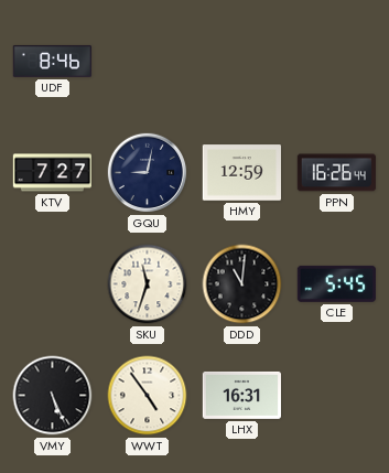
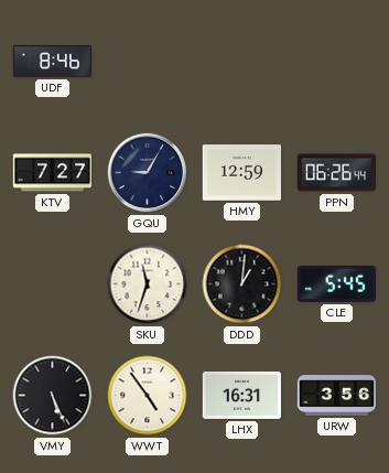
GQU: 9:02 -> 9:05
PPN: 16:26 -> 06:26
DDD: 11:01 -> 1:01
URW: none -> 3:56
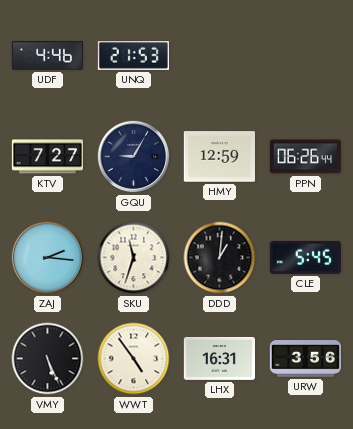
UDF: 8:46 -> 4:46
UNQ: none -> 21:53
ZAJ: none -> 2:16
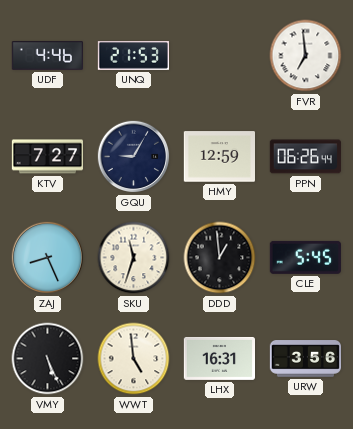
FVR: none -> 6:59
ZAJ: 2:16 -> 8:26
DDD: 1:01 -> 12:59
WWT: 4:54 -> 4:59
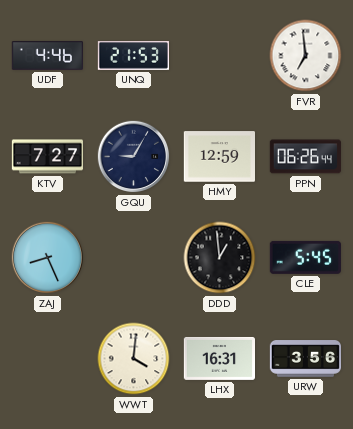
SKU: 11:33 -> none
VMY: 5:26 -> none
WWT: 4:59 -> 4:01
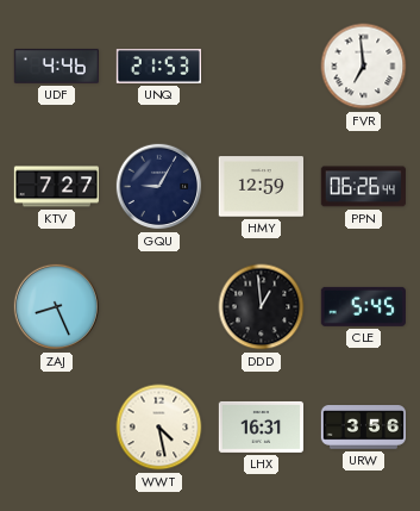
WWT: 4:01 -> 4:28
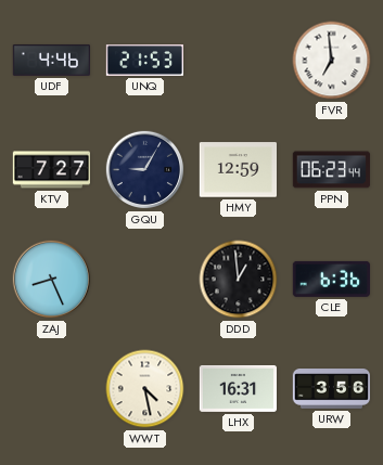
PPN: 06:26 -> 06:23
CLE: 5:45 -> 6:36
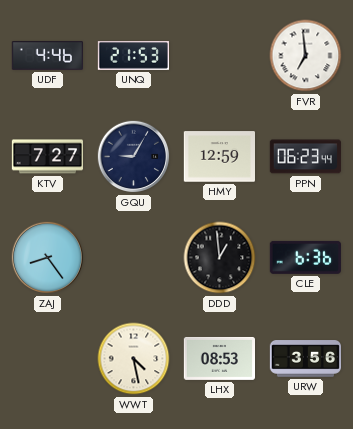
ZAJ: 8:26 -> 8:24
LHX: 16:31 -> 08:53
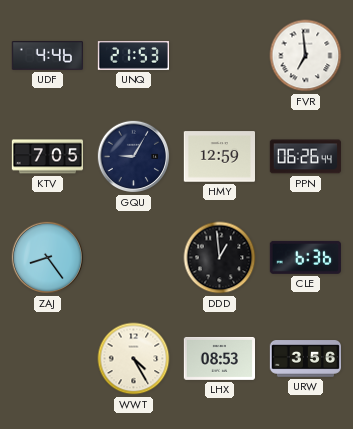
KTV: 7:27 -> 7:05
PPN: 06:23 -> 06:26
WWT: 4:28 -> 4:25
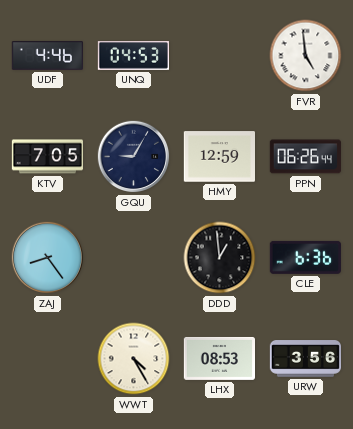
UNQ: 21:53 -> 04:53
FVR: 6:59 -> 4:59
